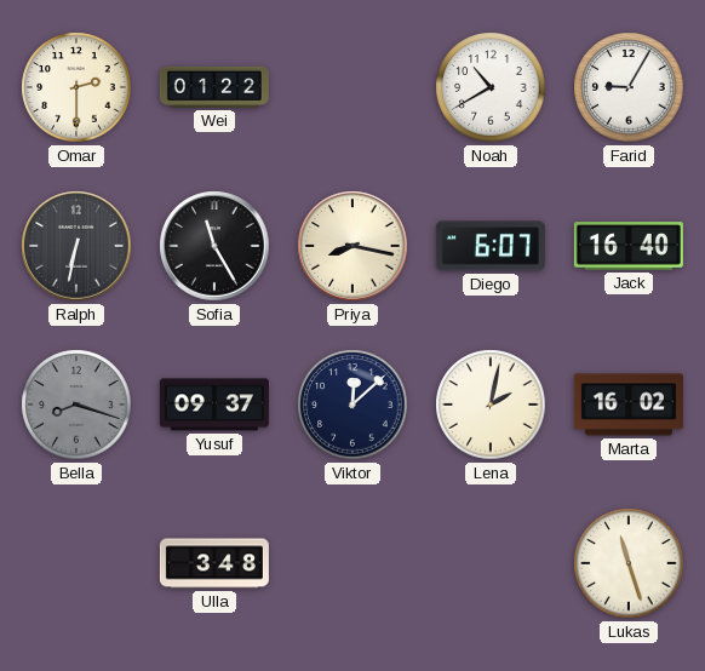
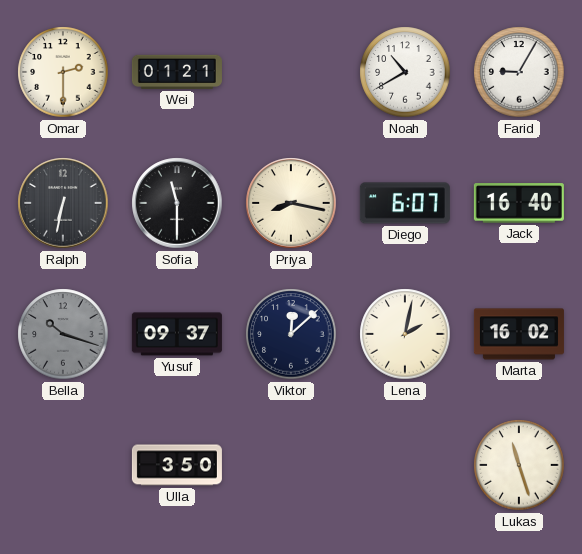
Wei: 01:22 -> 01:21
Sofia: 11:25 -> 11:30
Bella: 8:18 -> 10:18
Ulla: 3:48 -> 3:50
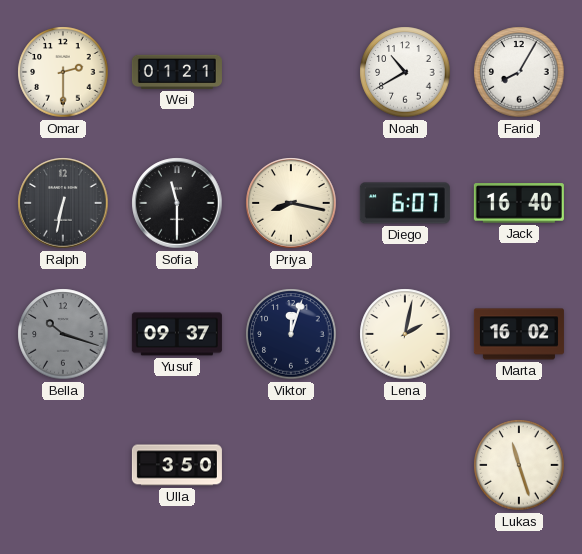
Farid: 9:05 -> 8:05
Viktor: 12:08 -> 12:03
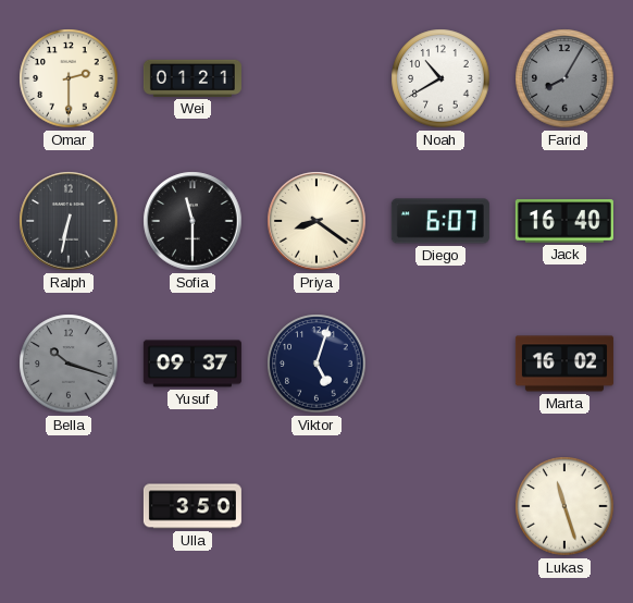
Farid dial: white -> grey
Priya: 8:17 -> 8:21
Viktor: 12:03 -> 5:03
Lena: 2:02 -> none
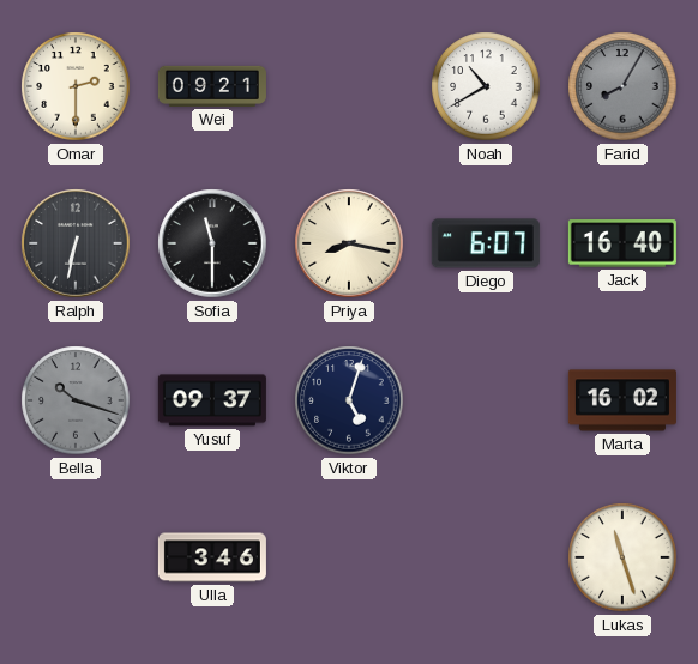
Wei: 01:21 -> 09:21
Priya: 8:21 -> 8:17
Ulla: 3:50 -> 3:46
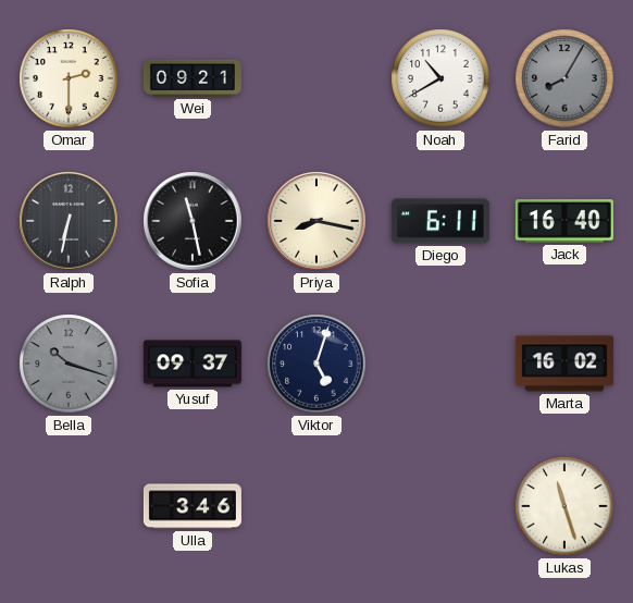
Sofia: 11:30 -> 11:28
Diego: 6:07 -> 6:11
